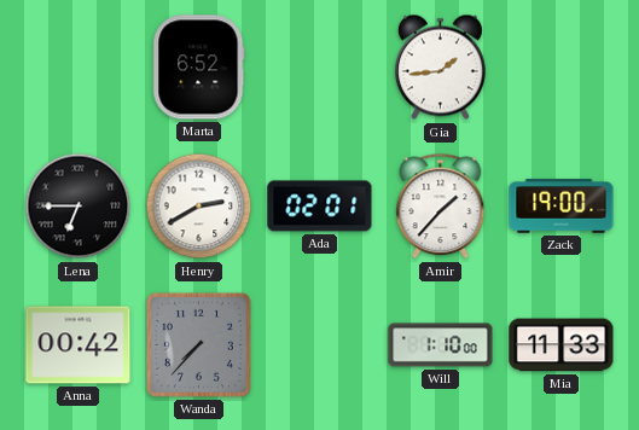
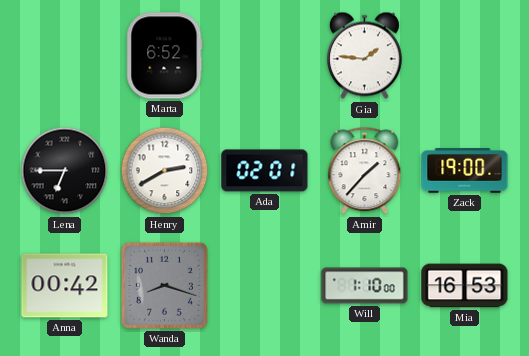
Gia: 1:44 -> 1:46
Wanda: 7:37 -> 8:18
Mia: 11:33 -> 16:53
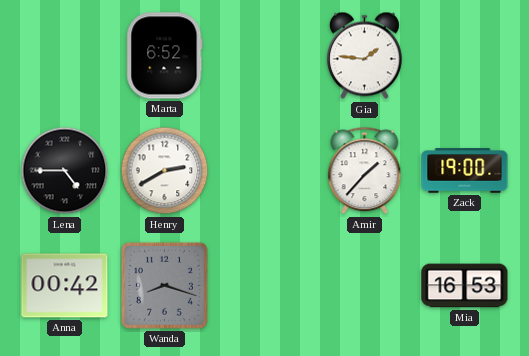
Lena: 6:45 -> 4:45
Ada: 02:01 -> none
Will: 1:10 -> none
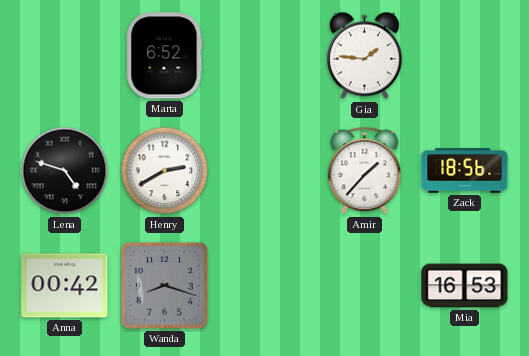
Lena: 4:45 -> 4:48
Zack: 19:00 -> 18:56
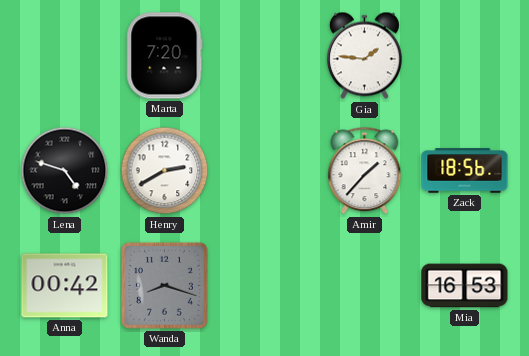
Marta: 6:52 -> 7:20
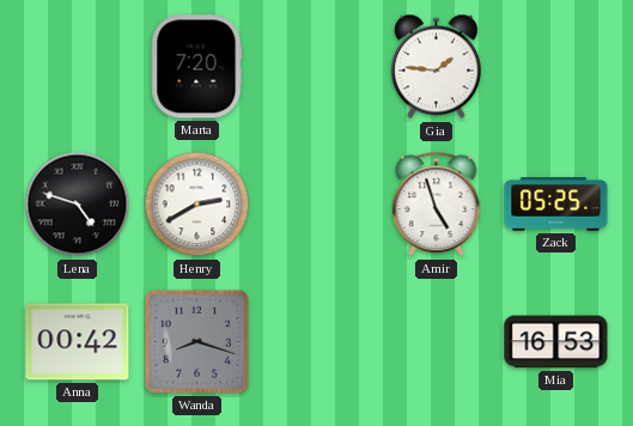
Amir: 1:37 -> 4:57
Zack: 18:56 -> 05:25
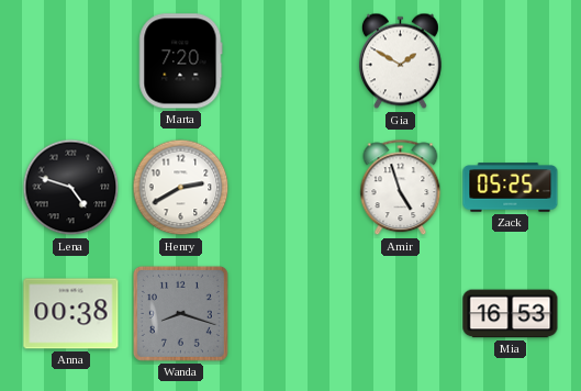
Gia: 1:46 -> 1:50
Anna: 00:42 -> 00:38
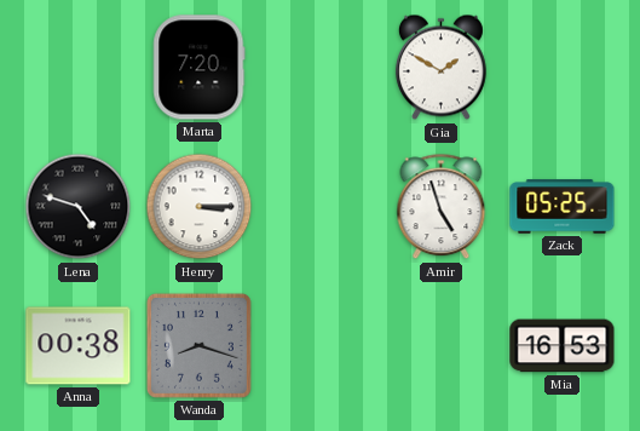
Henry: 2:40 -> 3:15
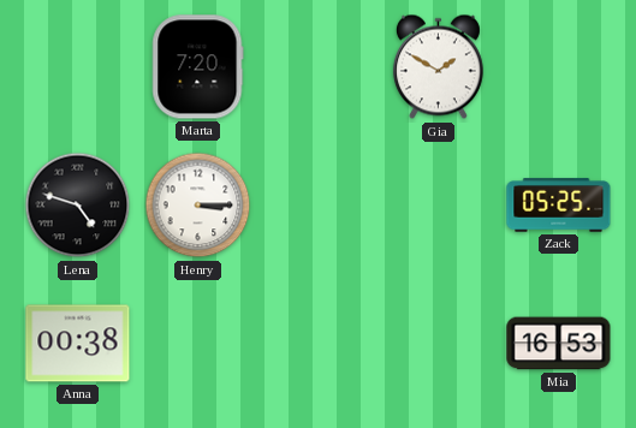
Amir: 4:57 -> none
Wanda: 8:18 -> none
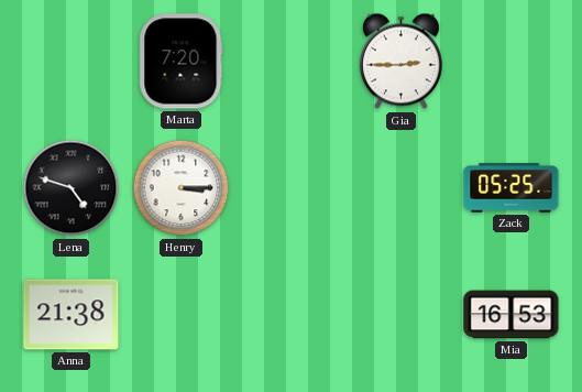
Gia: 1:50 -> 2:45
Anna: 00:38 -> 21:38
